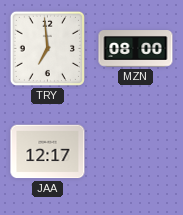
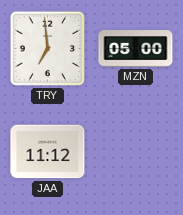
MZN: 08:00 -> 05:00
JAA: 12:17 -> 11:12
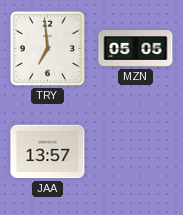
MZN: 05:00 -> 05:05
JAA: 11:12 -> 13:57
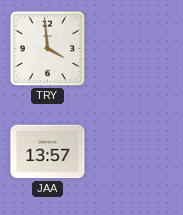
TRY: 6:59 -> 3:59
MZN: 05:05 -> none
